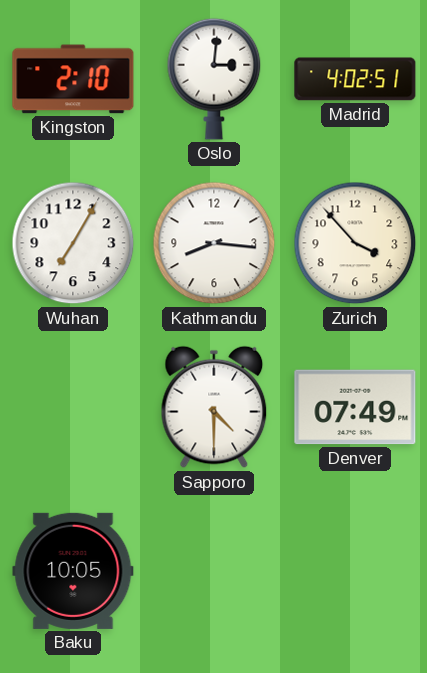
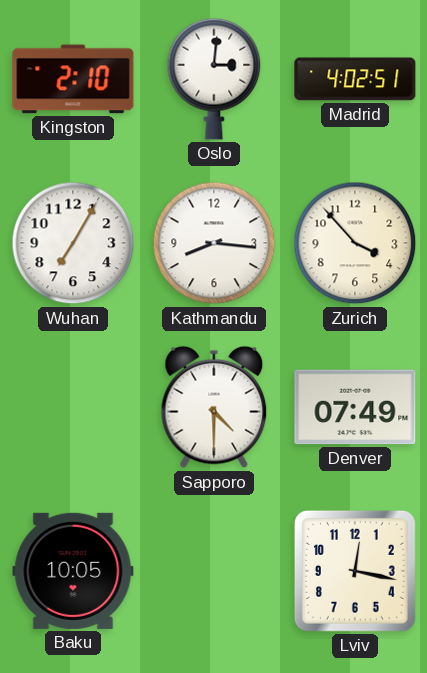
Lviv: none -> 12:17
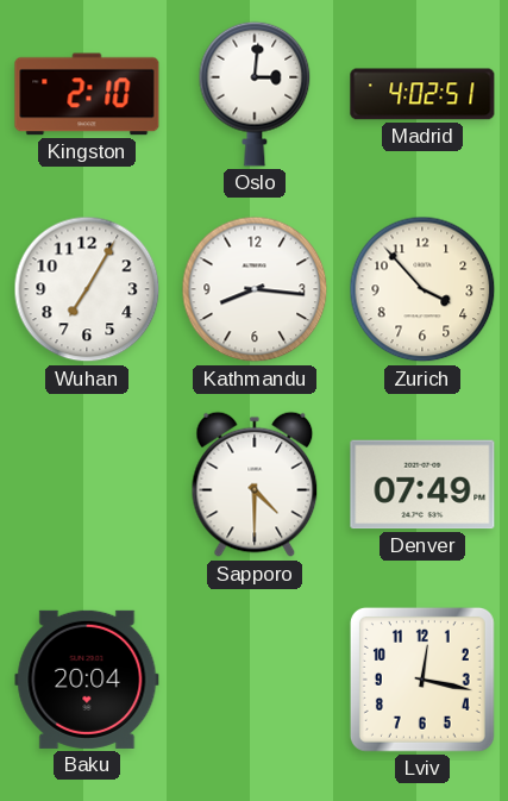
Baku: 10:05 -> 20:04
